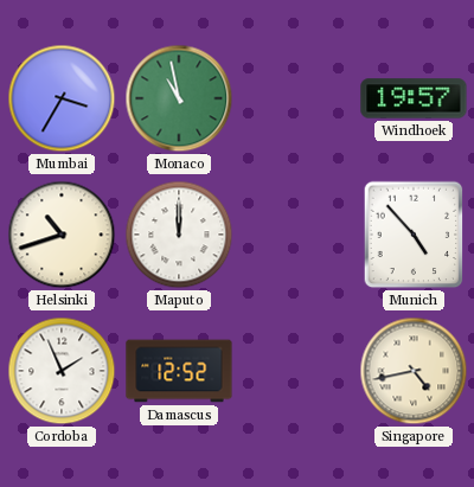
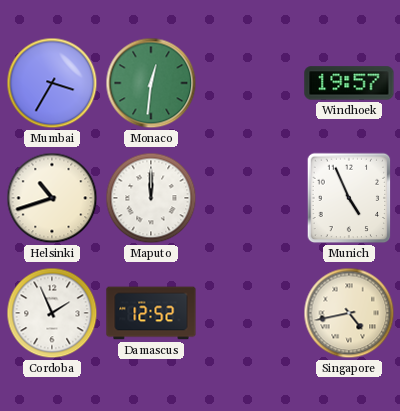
Monaco: 10:58 -> 12:31
Munich: 4:53 -> 4:56
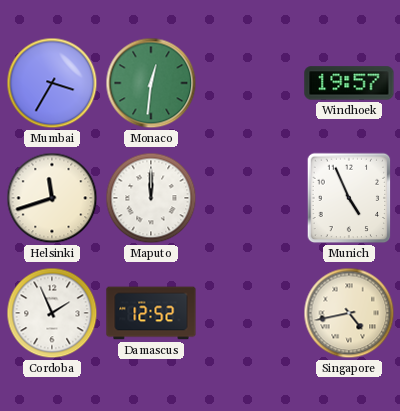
Helsinki: 10:42 -> 11:42
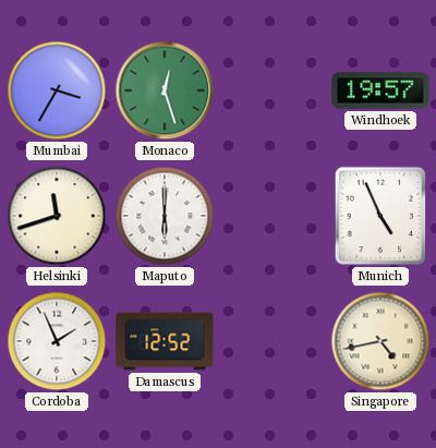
Monaco: 12:31 -> 12:27
Maputo: 12:00 -> 6:00
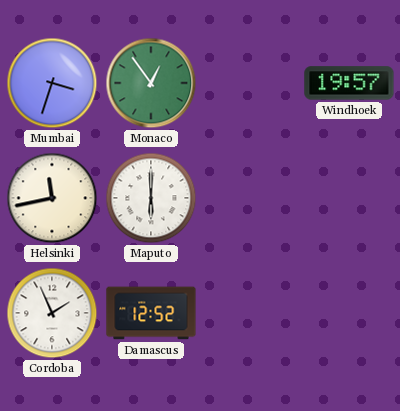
Mumbai: 3:35 -> 3:33
Monaco: 12:27 -> 12:54
Helsinki: 11:42 -> 11:43
Munich: 4:56 -> none
Singapore: 4:43 -> none
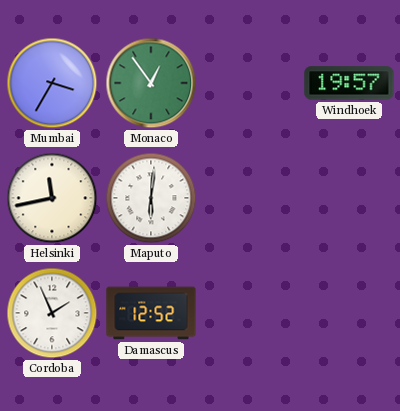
Mumbai: 3:33 -> 3:35
Maputo: 6:00 -> 6:01
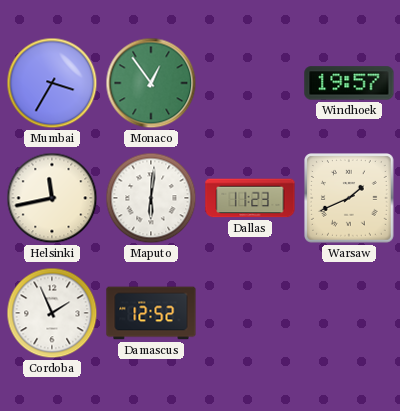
Dallas: none -> 11:23
Warsaw: none -> 1:41
